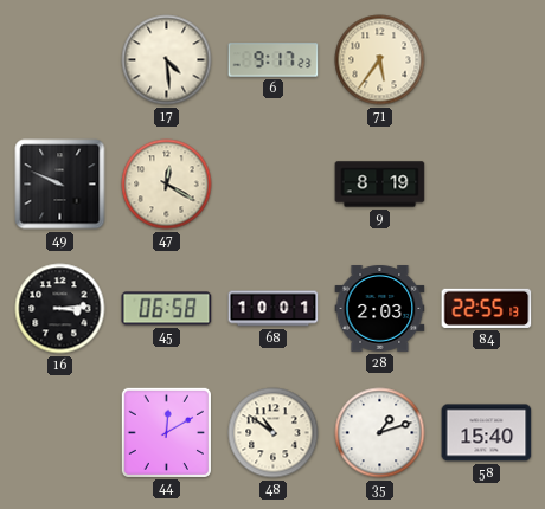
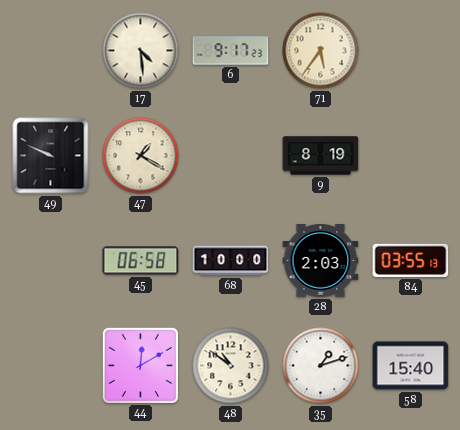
47: 12:20 -> 1:20
16: 3:14 -> none
68: 10:01 -> 10:00
84: 22:55 -> 03:55
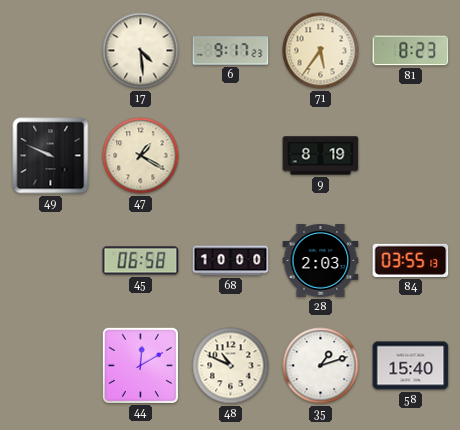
81: none -> 8:23
48: 10:51 -> 10:49
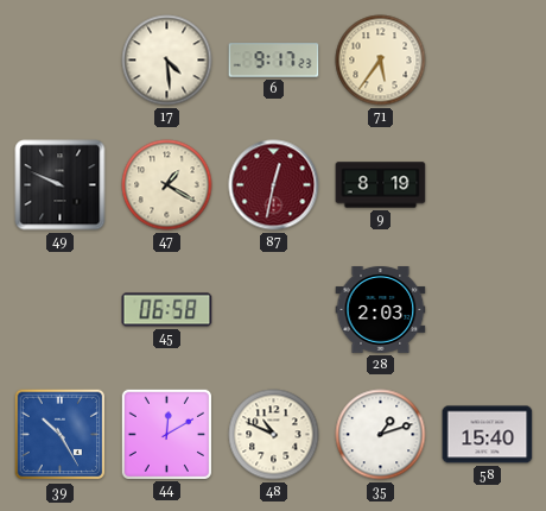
81: 8:23 -> none
87: none -> 12:32
68: 10:00 -> none
84: 03:55 -> none
39: none -> 10:25
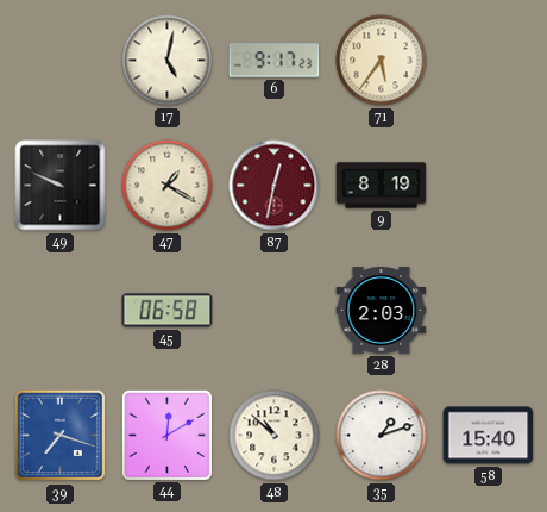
17: 4:29 -> 5:02
39: 10:25 -> 7:18
48: 10:49 -> 10:52
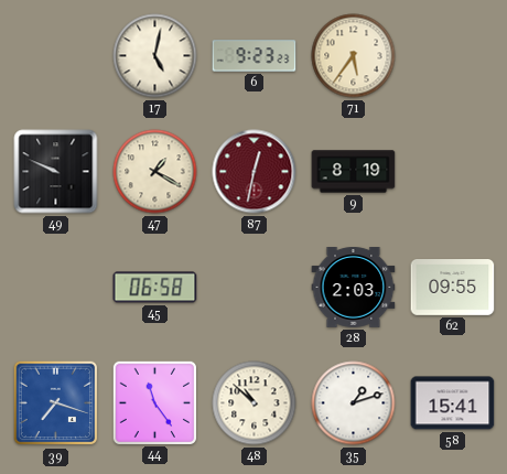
6: 9:17 -> 9:23
62: none -> 09:55
44: 12:10 -> 11:24
58: 15:40 -> 15:41
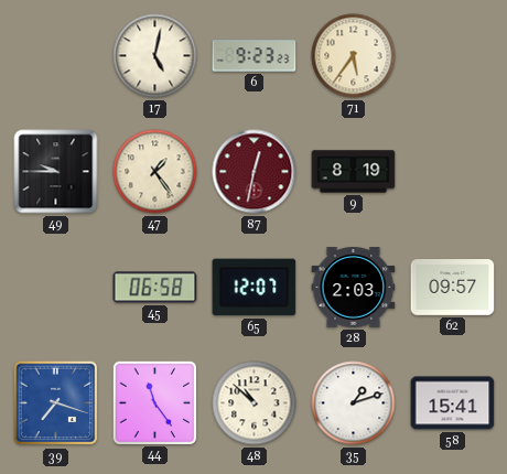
49: 9:49 -> 9:45
47: 1:20 -> 1:24
65: none -> 12:07
62: 09:55 -> 09:57
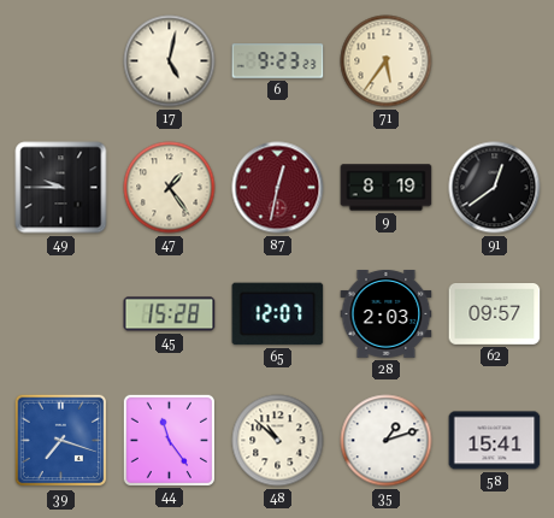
91: none -> 12:39
45: 06:58 -> 15:28
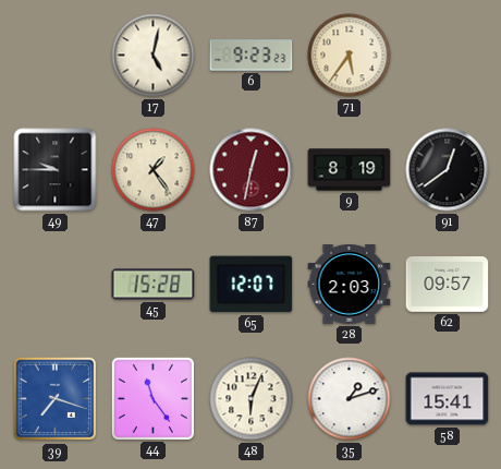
48: 10:52 -> 6:04
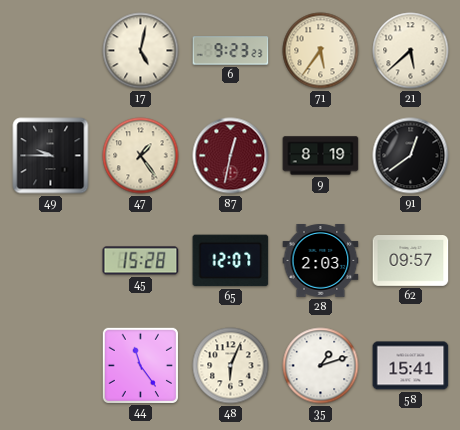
21: none -> 5:38
39: 7:18 -> none
